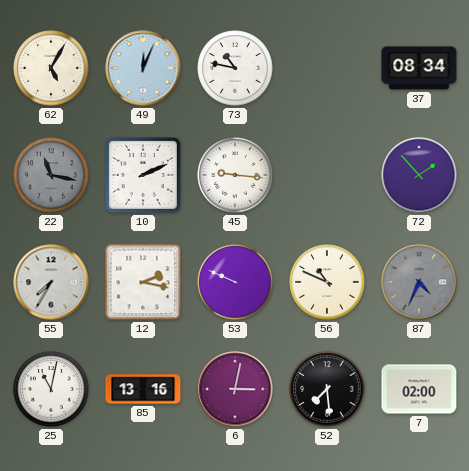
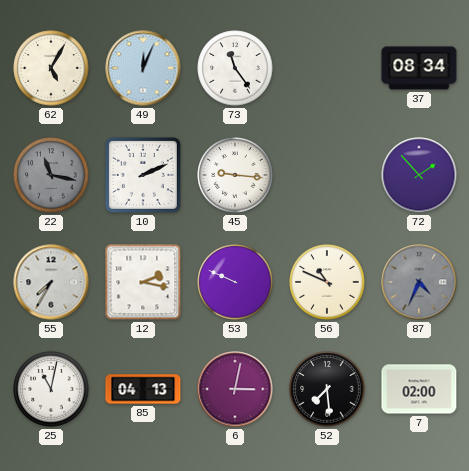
73: 10:47 -> 11:24
85: 13:16 -> 04:13
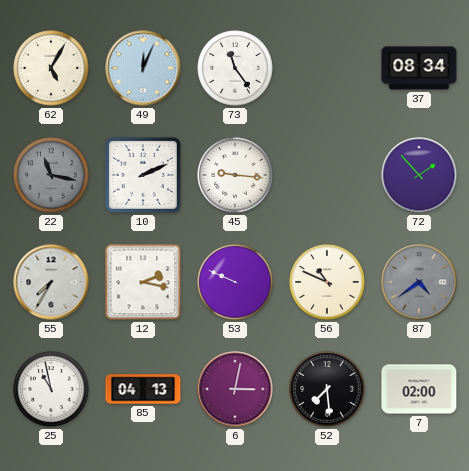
87: 4:34 -> 4:39
25: 11:02 -> 10:58
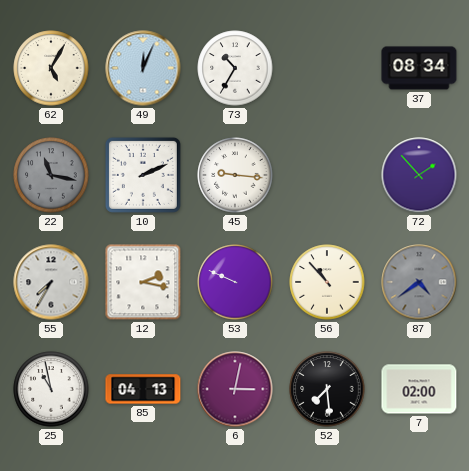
73: 11:24 -> 10:35
56: 10:49 -> 10:53
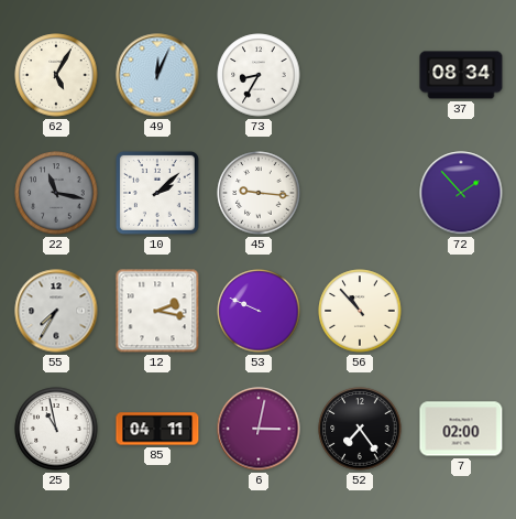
73: 10:35 -> 8:35
10: 2:11 -> 2:08
87: 4:39 -> none
85: 04:13 -> 04:11
52: 7:29 -> 7:24
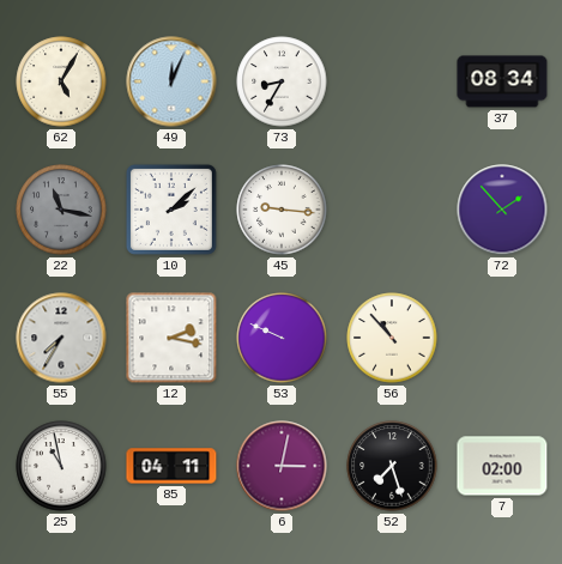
52: 7:24 -> 7:27
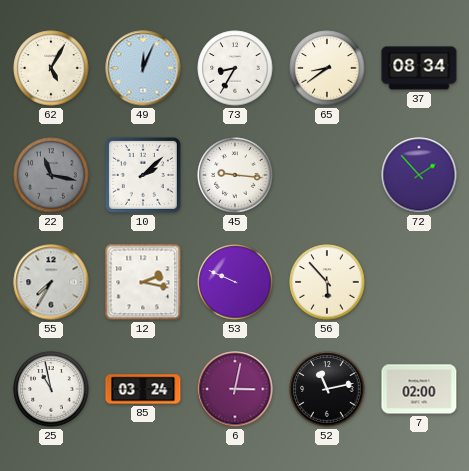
65: none -> 8:39
56: 10:53 -> 5:53
85: 04:11 -> 03:24
52: 7:27 -> 11:13
